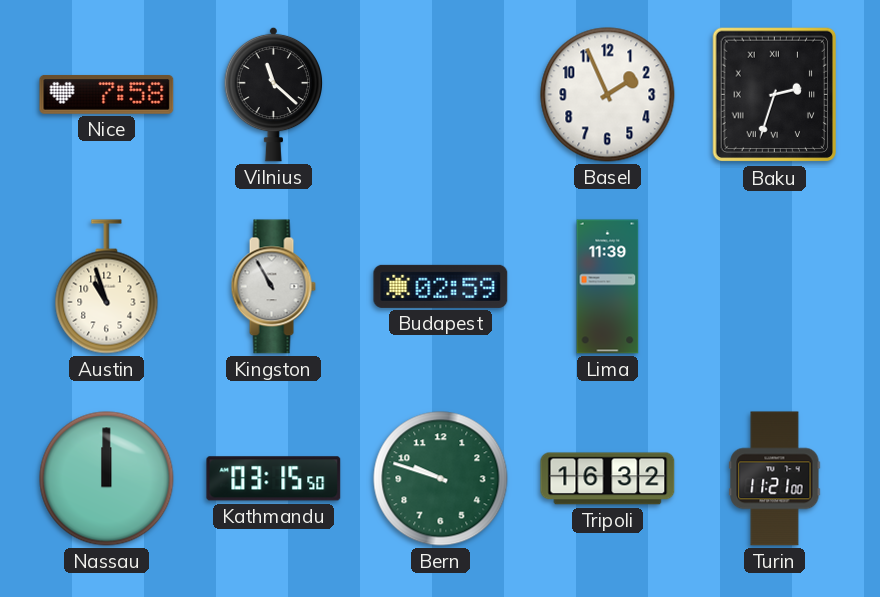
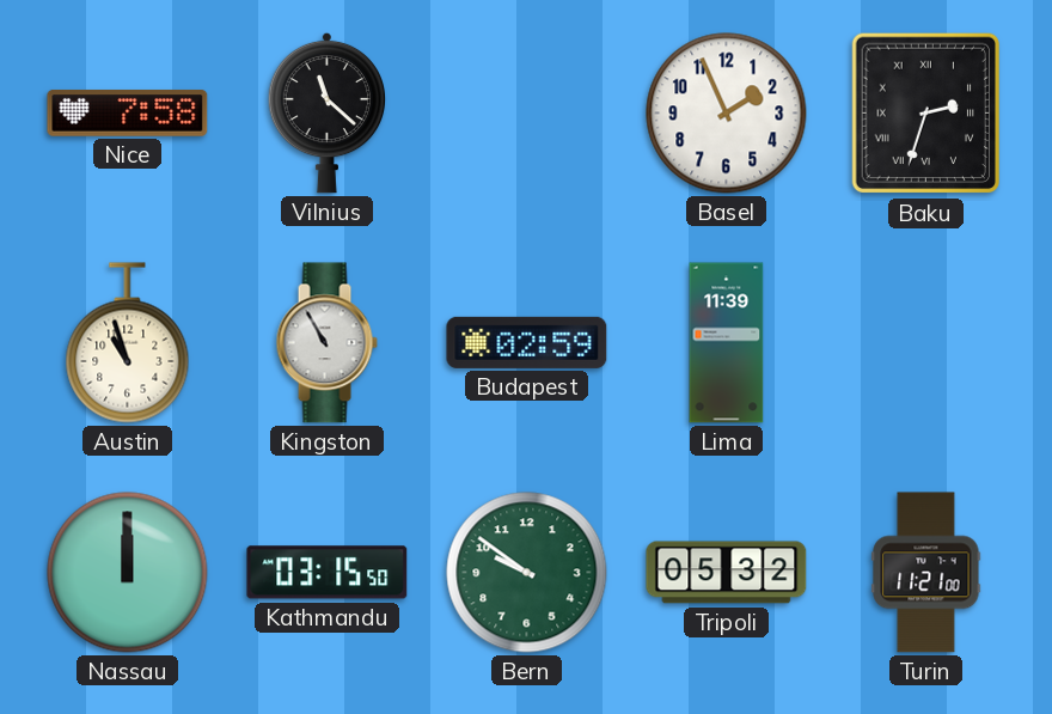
Bern: 9:48 -> 9:51
Tripoli: 16:32 -> 05:32
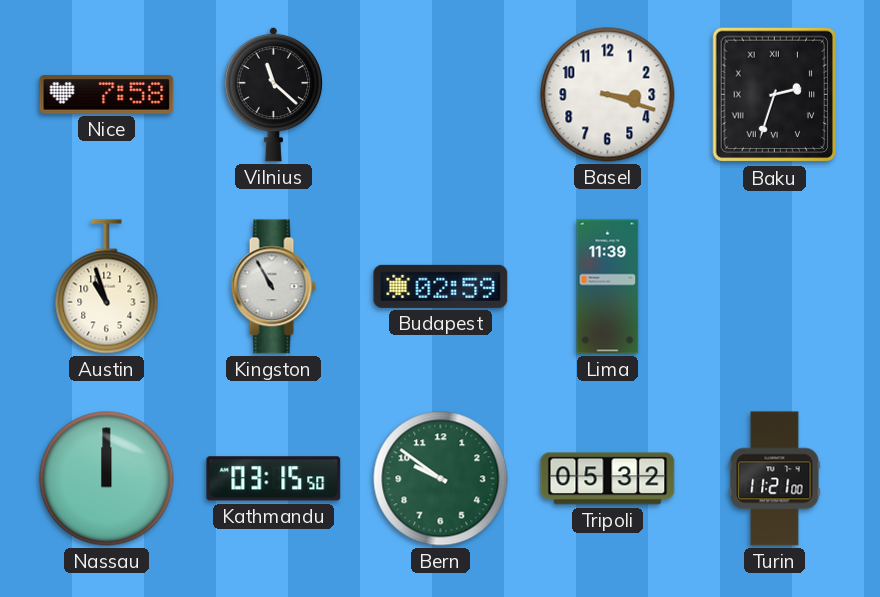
Basel: 1:56 -> 3:18
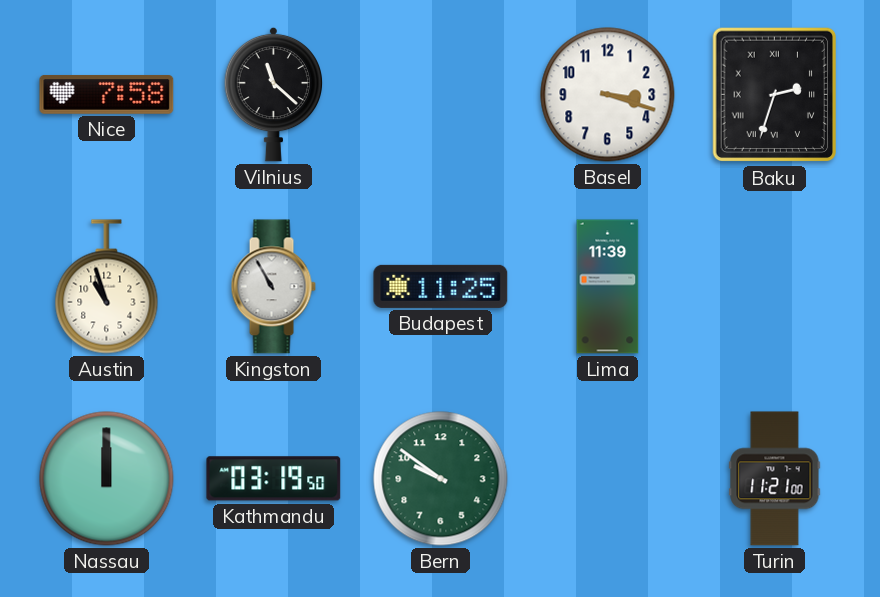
Budapest: 02:59 -> 11:25
Kathmandu: 03:15 -> 03:19
Tripoli: 05:32 -> none
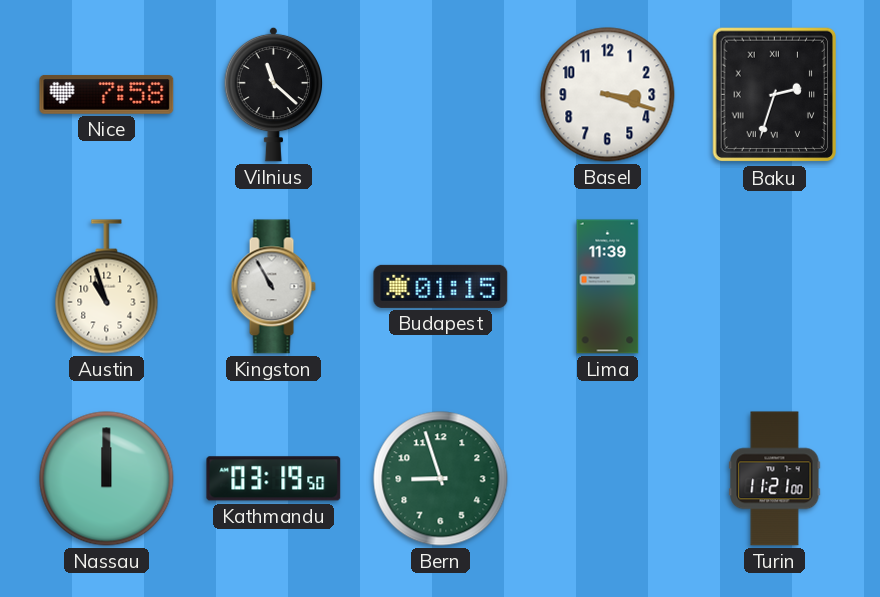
Budapest: 11:25 -> 01:15
Bern: 9:51 -> 8:57
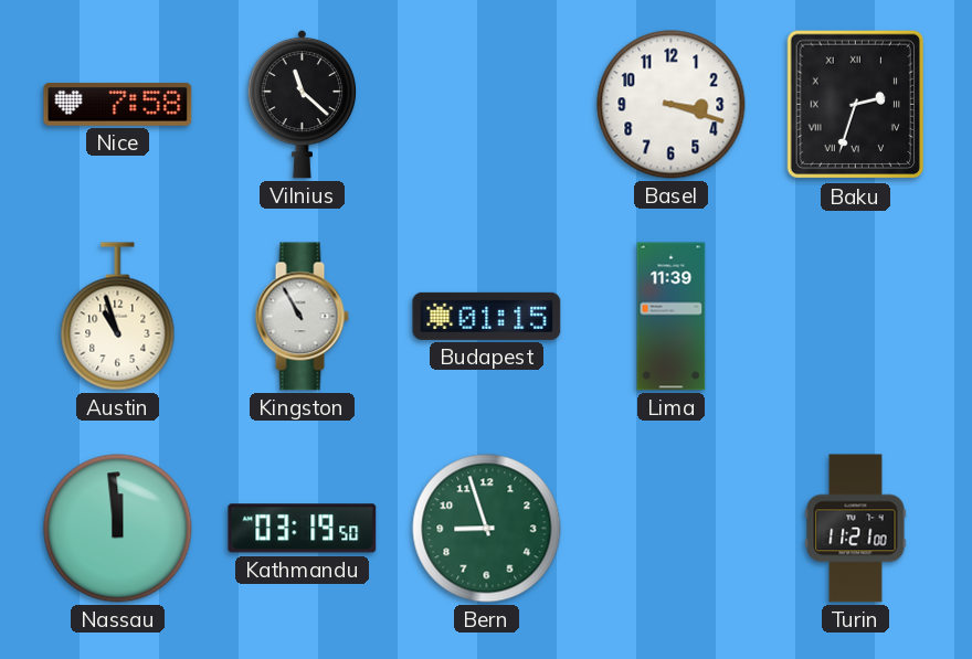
Nassau: 12:00 -> 11:59
